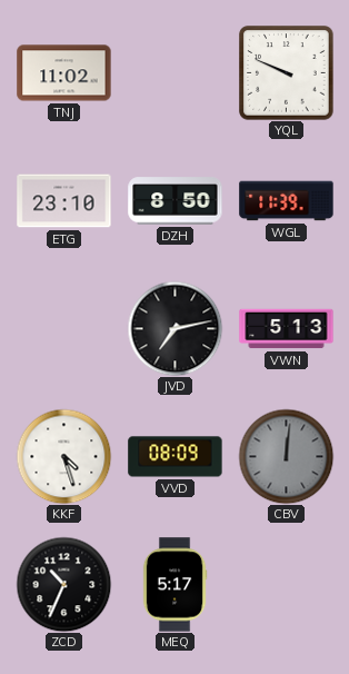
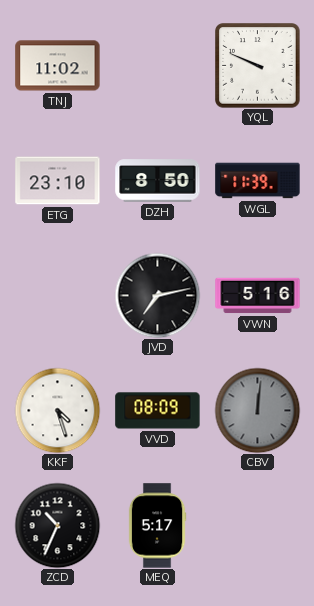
VWN: 5:13 -> 5:16
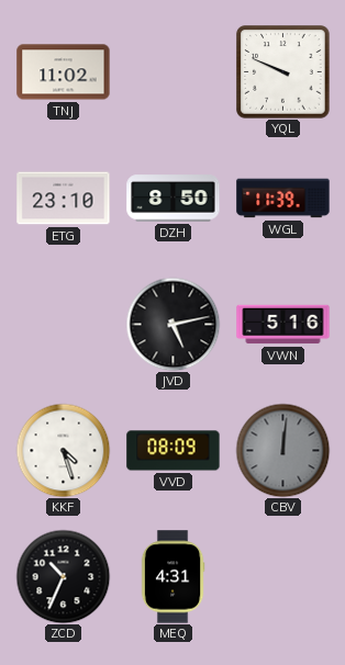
JVD: 7:13 -> 5:13
MEQ: 5:17 -> 4:31
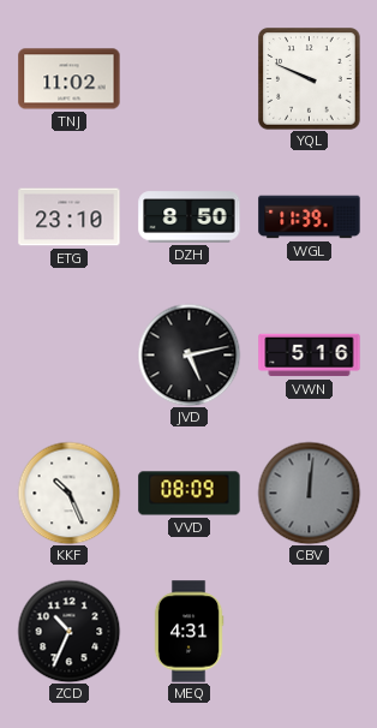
KKF: 4:27 -> 10:26
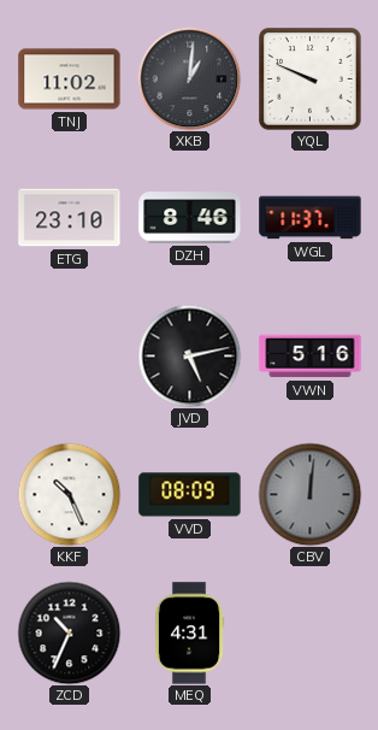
XKB: none -> 1:01
DZH: 8:50 -> 8:46
WGL: 11:39 -> 11:37
